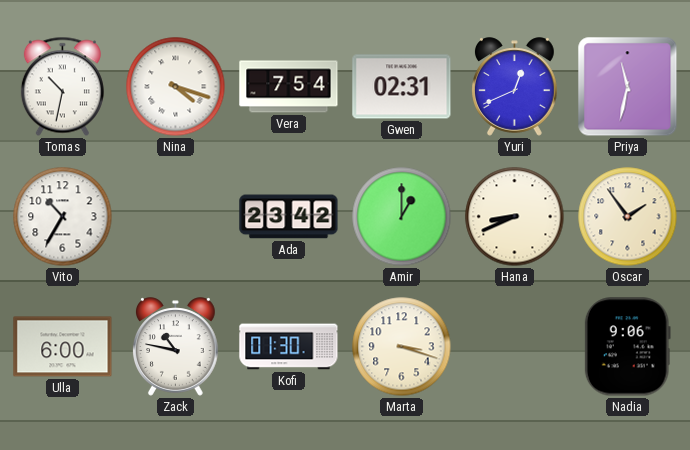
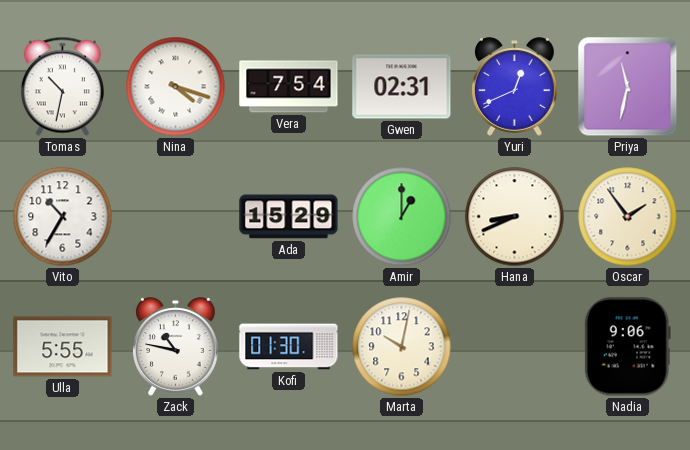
Ada: 23:42 -> 15:29
Ulla: 6:00 -> 5:55
Marta: 3:18 -> 10:02
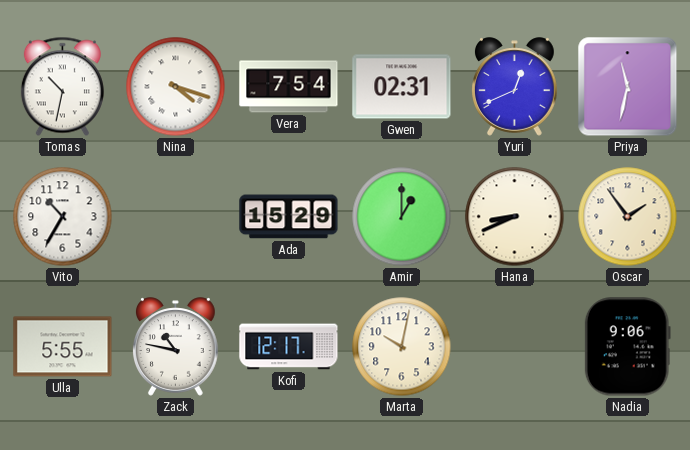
Kofi: 01:30 -> 12:17
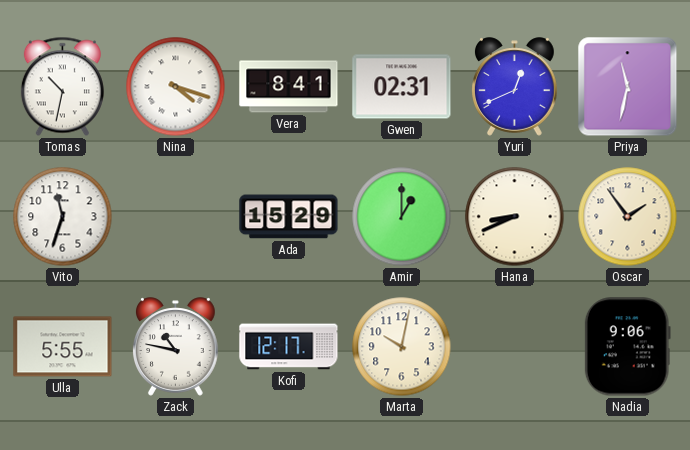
Vera: 7:54 -> 8:41
Vito: 10:35 -> 11:33
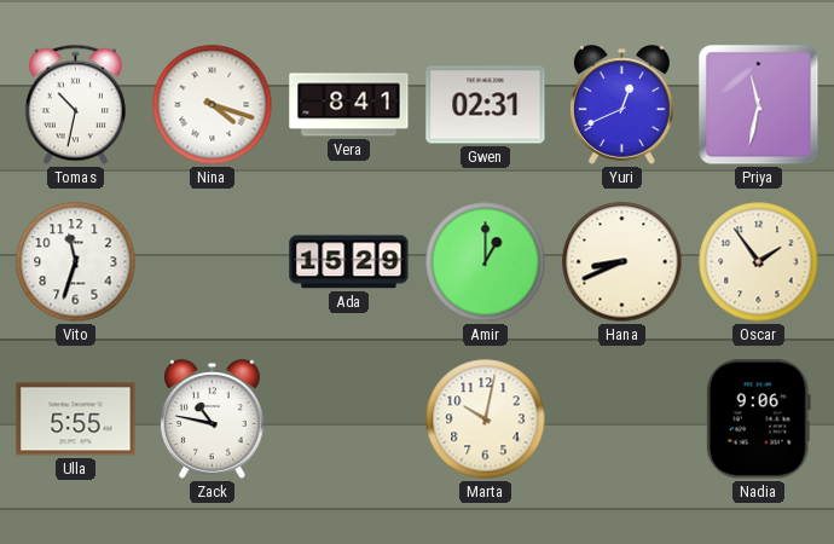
Kofi: 12:17 -> none
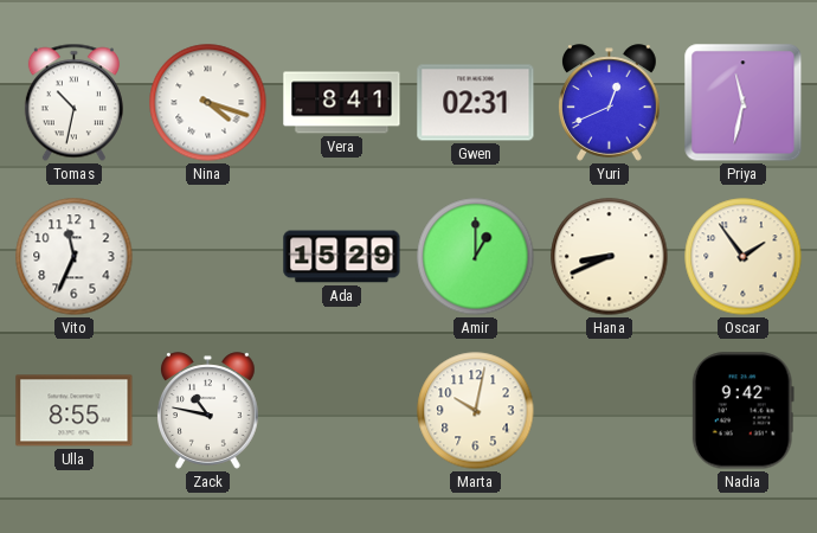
Vito: 11:33 -> 11:34
Ulla: 5:55 -> 8:55
Nadia: 9:06 -> 9:42
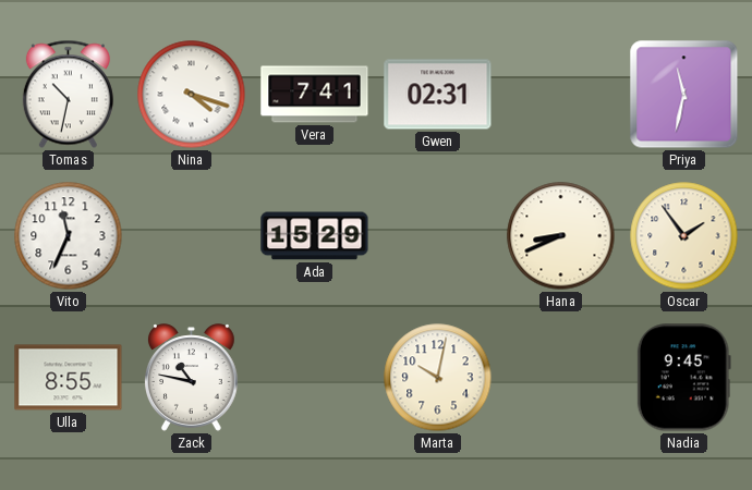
Vera: 8:41 -> 7:41
Yuri: 12:41 -> none
Amir: 1:00 -> none
Nadia: 9:42 -> 9:45
